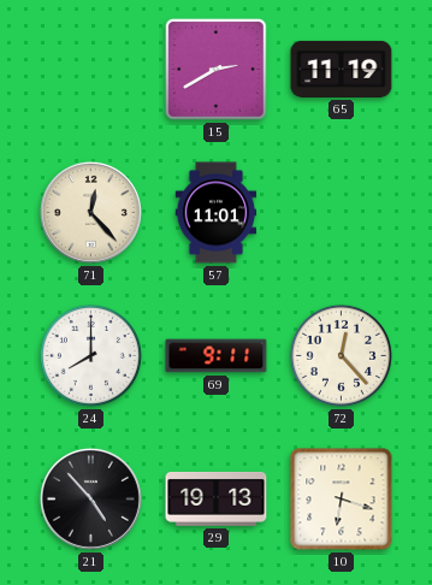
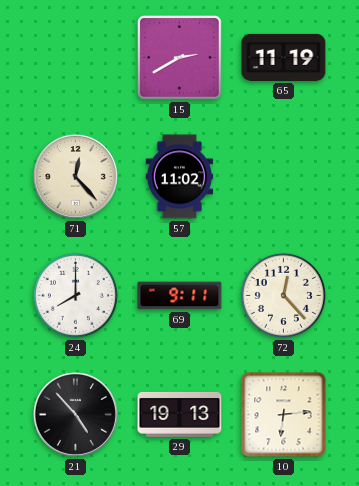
57: 11:01 -> 11:02
10: 6:18 -> 6:14
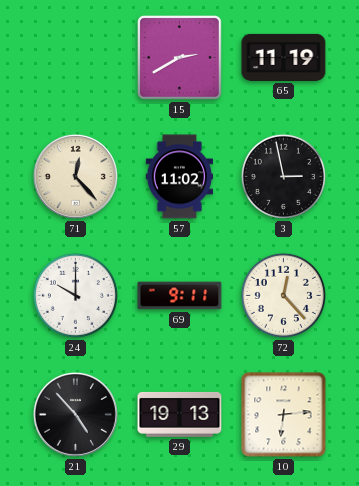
3: none -> 2:58
24: 8:00 -> 10:00
